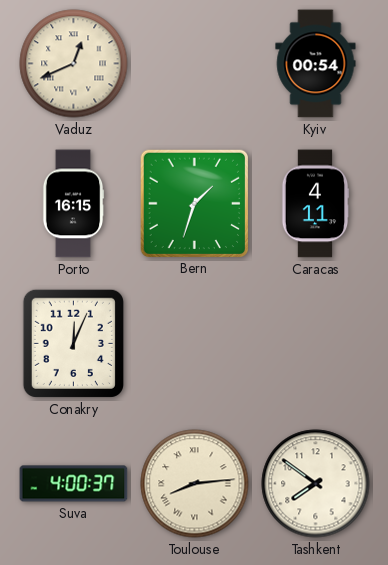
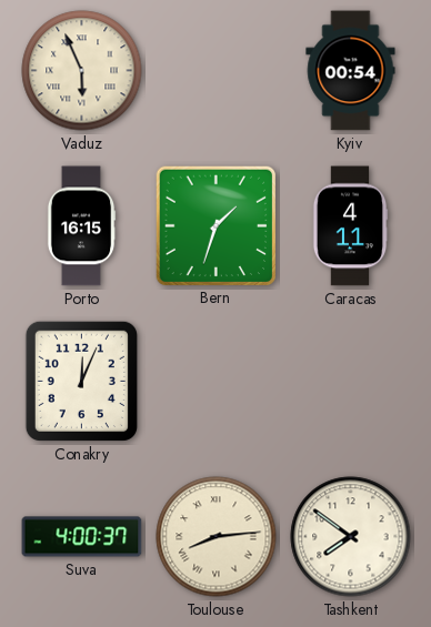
Vaduz: 12:41 -> 5:56
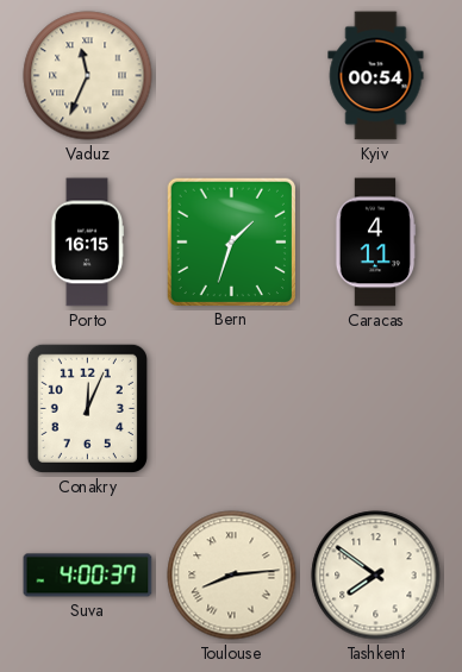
Vaduz: 5:56 -> 11:34
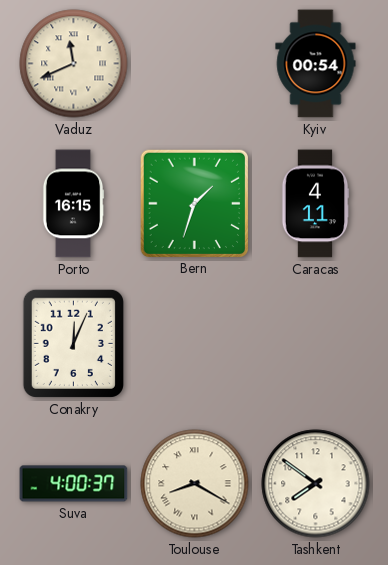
Vaduz: 11:34 -> 11:41
Toulouse: 8:14 -> 8:20
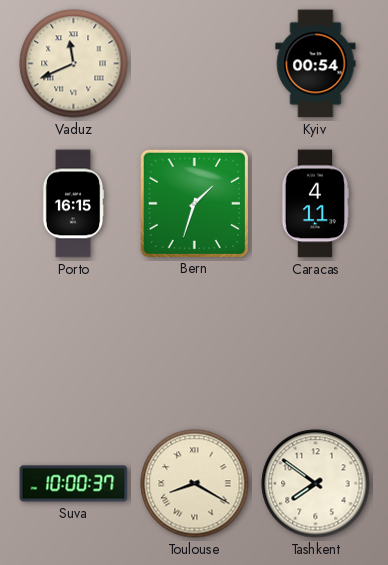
Conakry: 12:04 -> none
Suva: 4:00 -> 10:00
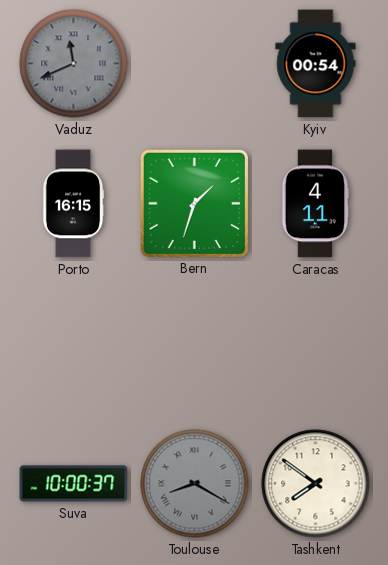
Vaduz dial: cream -> grey
Toulouse dial: cream -> grey
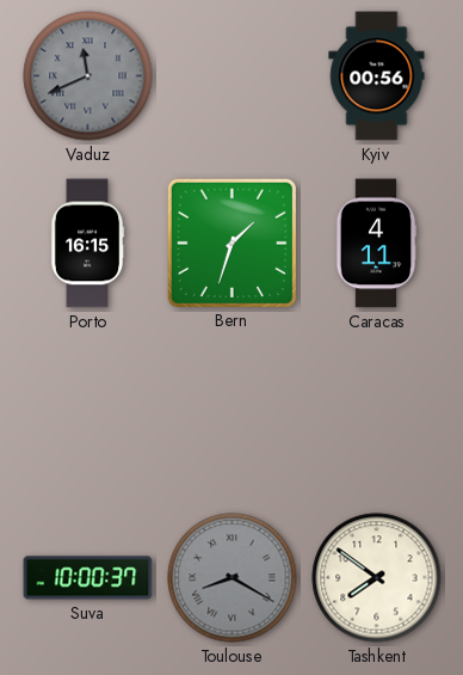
Kyiv: 00:54 -> 00:56
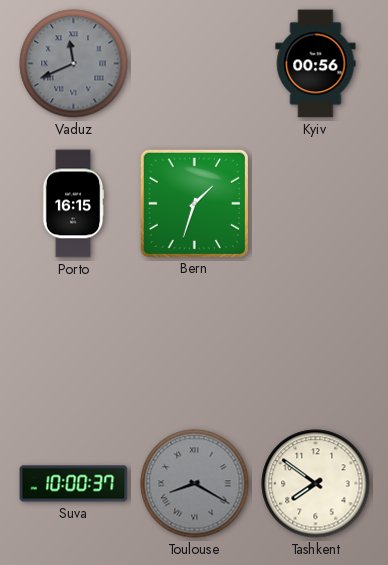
Caracas: 4:11 -> none
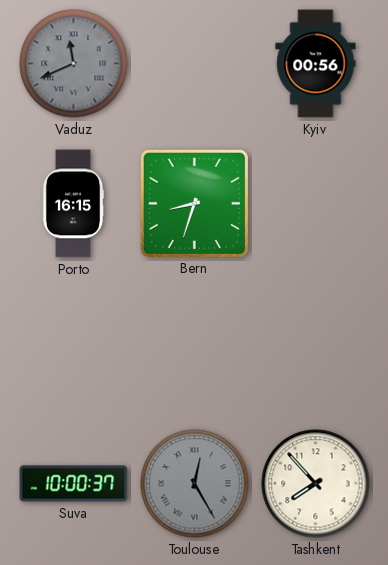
Bern: 1:33 -> 8:33
Toulouse: 8:20 -> 12:25
Tashkent: 7:51 -> 7:53
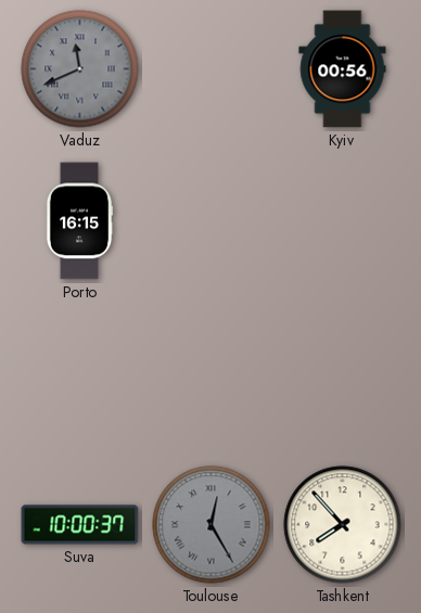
Bern: 8:33 -> none
